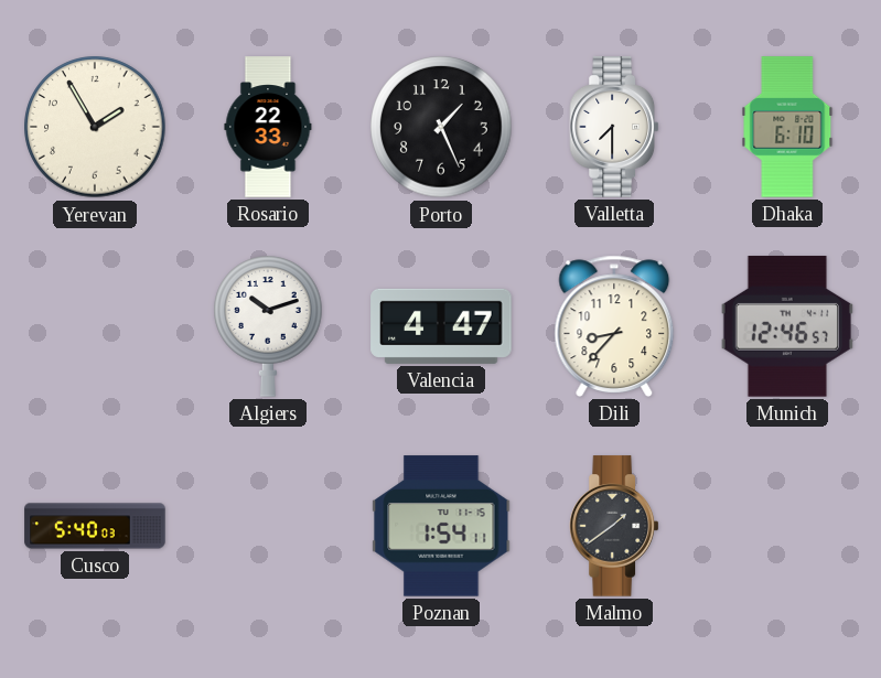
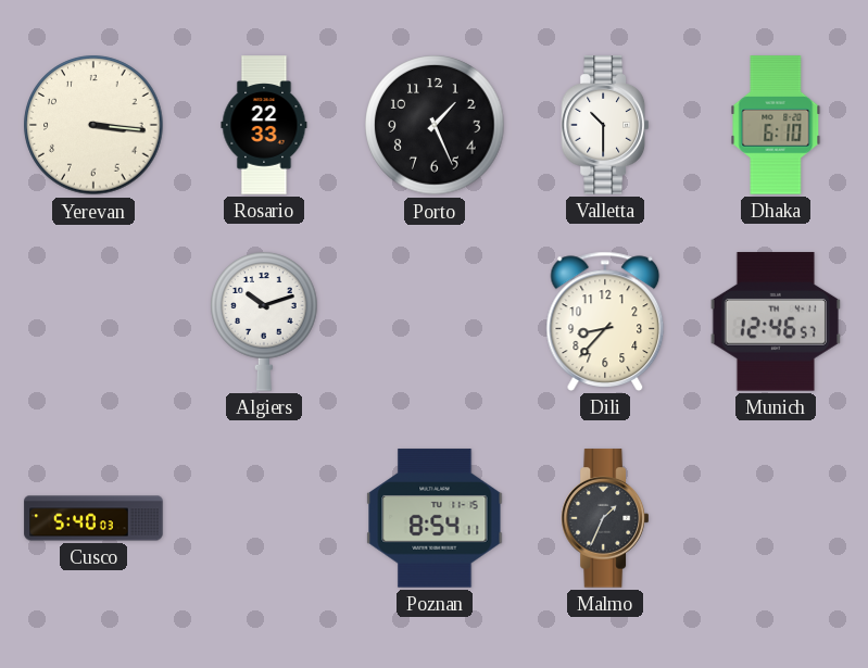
Yerevan: 1:55 -> 3:16
Valletta: 7:30 -> 10:30
Valencia: 4:47 -> none
Poznan: 1:54 -> 8:54
Malmo: 1:39 -> 1:34
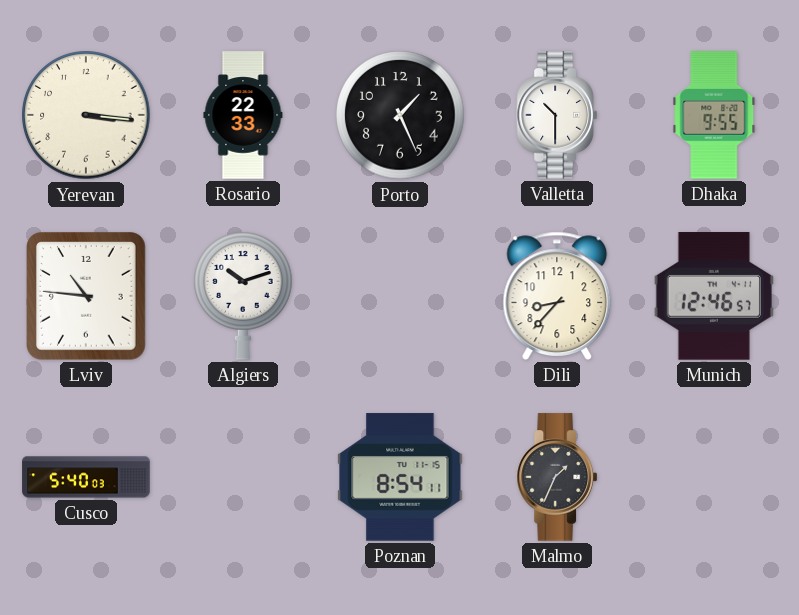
Dhaka: 6:10 -> 9:55
Lviv: none -> 10:46
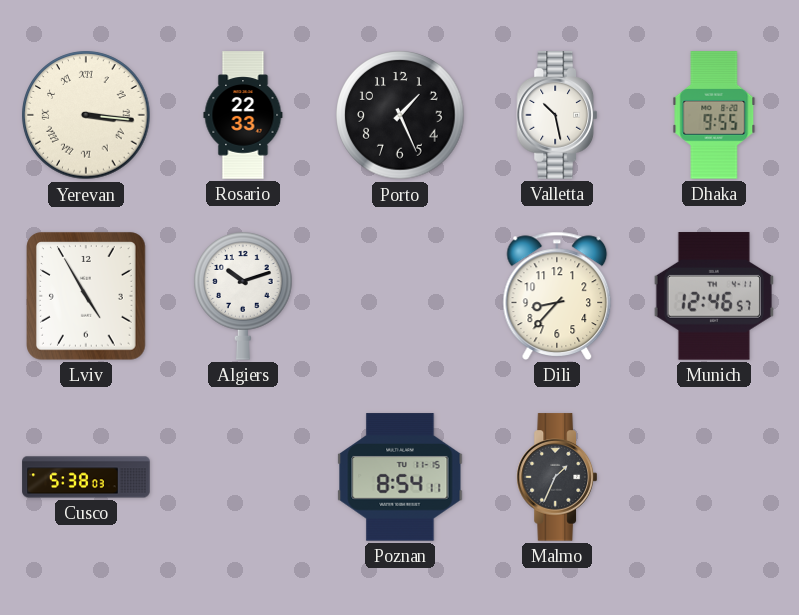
Yerevan numerals: Arabic -> Roman
Valletta: 10:30 -> 10:28
Lviv: 10:46 -> 4:55
Cusco: 5:40 -> 5:38
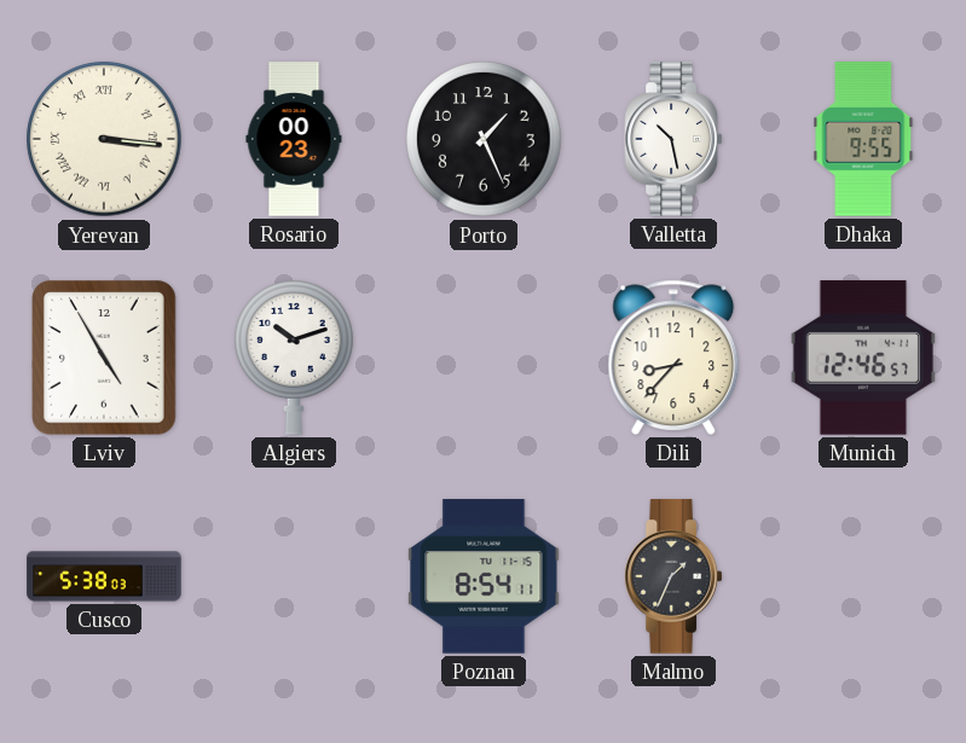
Rosario: 22:33 -> 00:23
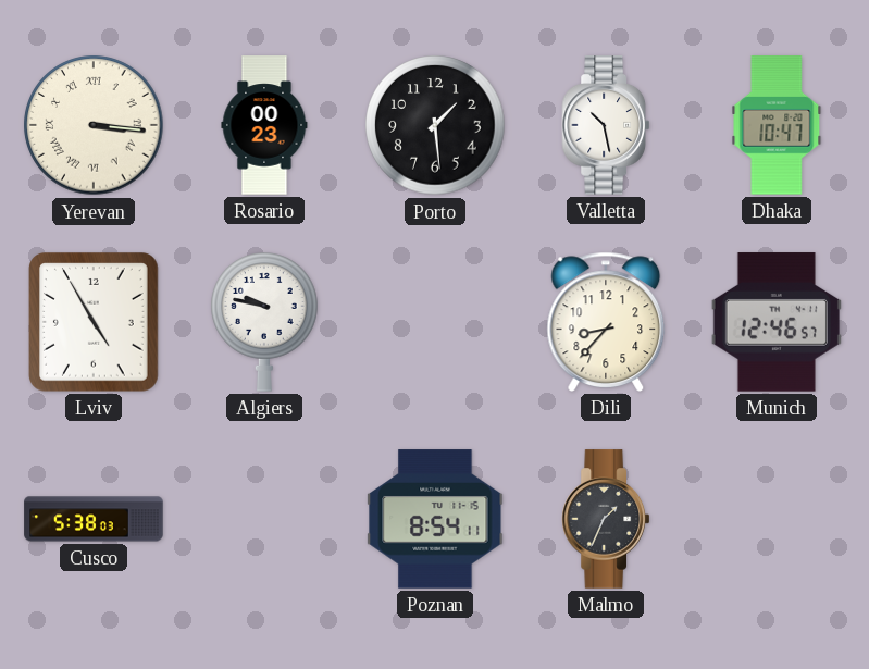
Porto: 1:26 -> 1:29
Dhaka: 9:55 -> 10:47
Algiers: 10:12 -> 9:47
